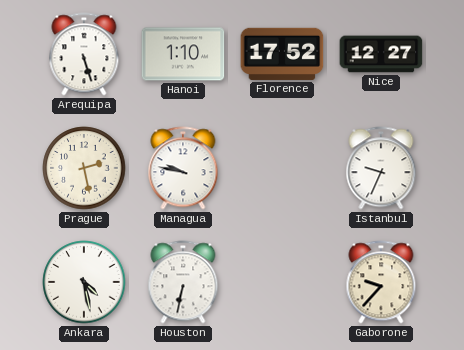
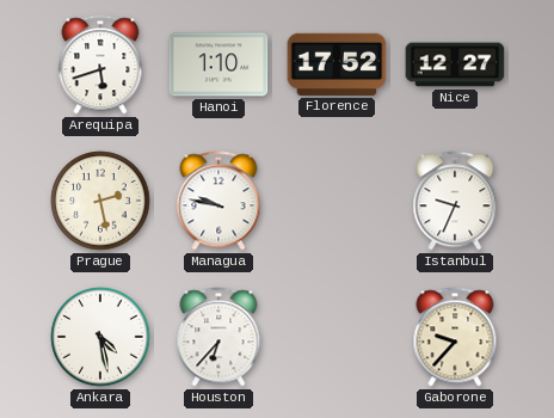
Arequipa: 5:27 -> 5:42
Houston: 6:32 -> 6:37
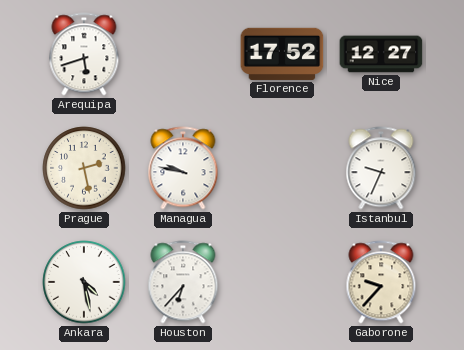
Hanoi: 1:10 -> none
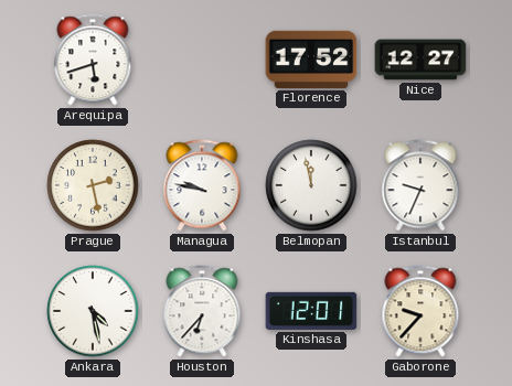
Belmopan: none -> 11:58
Kinshasa: none -> 12:01
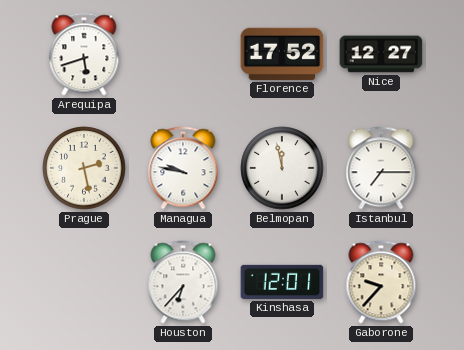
Istanbul: 9:34 -> 7:15
Ankara: 4:28 -> none
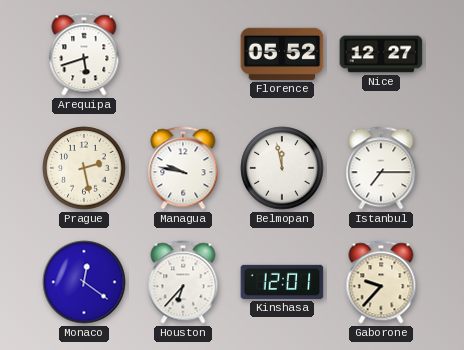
Florence: 17:52 -> 05:52
Monaco: none -> 12:21
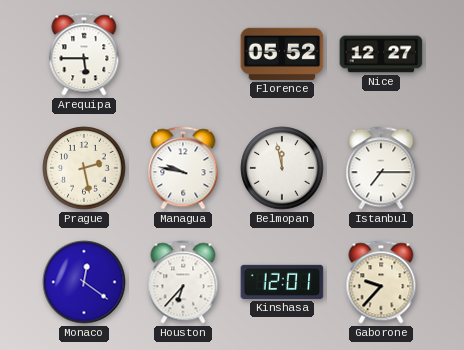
Arequipa: 5:42 -> 5:45
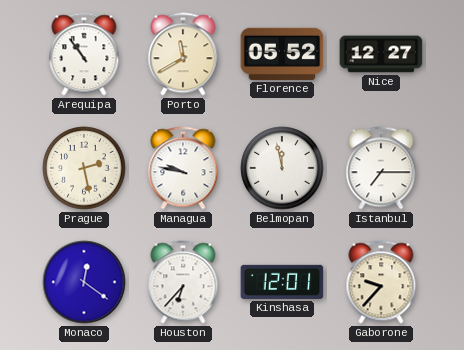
Arequipa: 5:45 -> 10:54
Porto: none -> 11:40
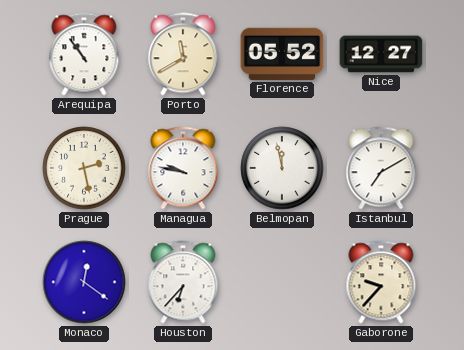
Istanbul: 7:15 -> 7:10
Kinshasa: 12:01 -> none
